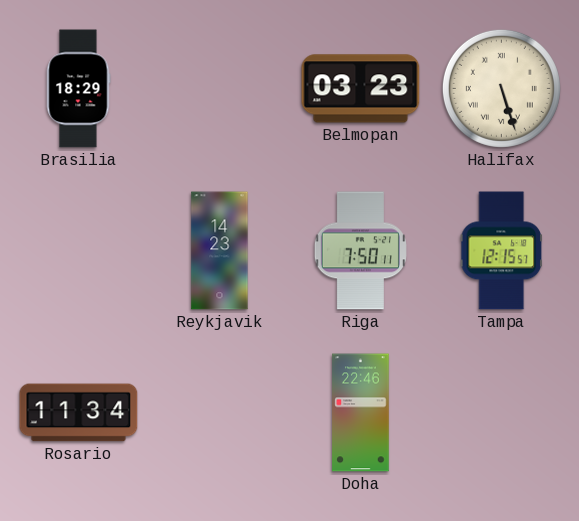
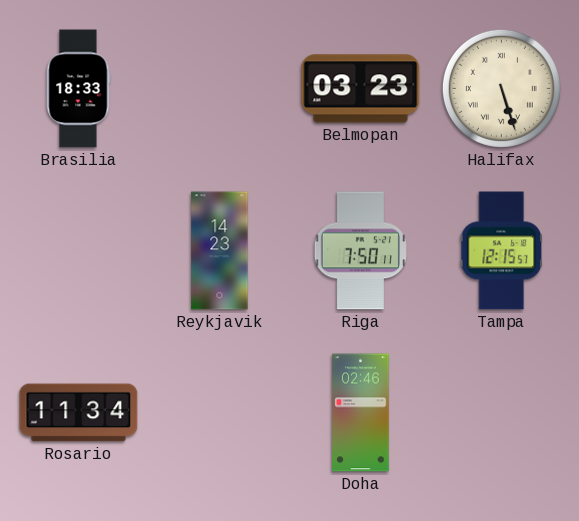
Brasilia: 18:29 -> 18:33
Doha: 22:46 -> 02:46
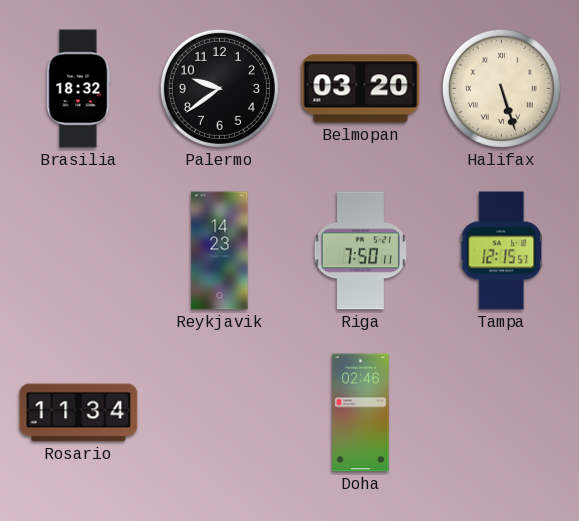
Brasilia: 18:33 -> 18:32
Palermo: none -> 9:39
Belmopan: 03:23 -> 03:20
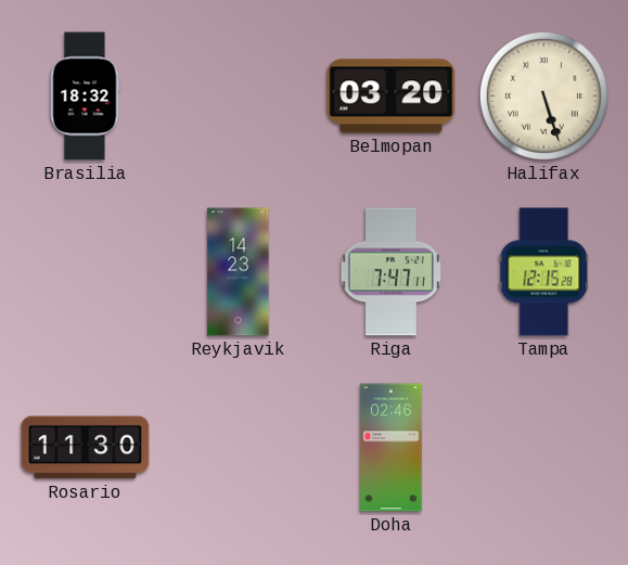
Palermo: 9:39 -> none
Riga: 7:50 -> 7:47
Tampa: 12:15:57 -> 12:15:28
Rosario: 11:34 -> 11:30
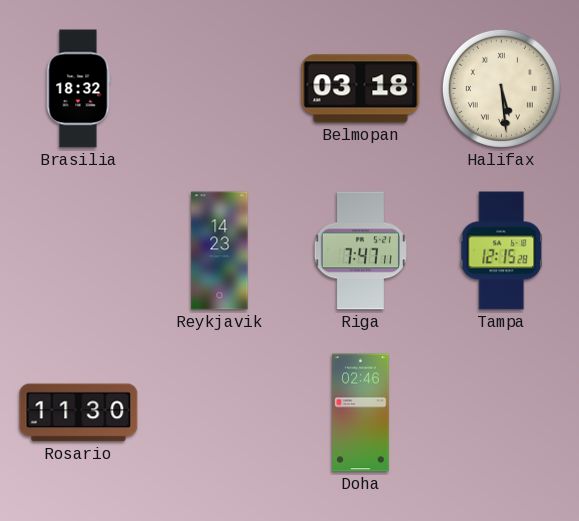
Belmopan: 03:20 -> 03:18
Halifax: 5:27 -> 5:29
